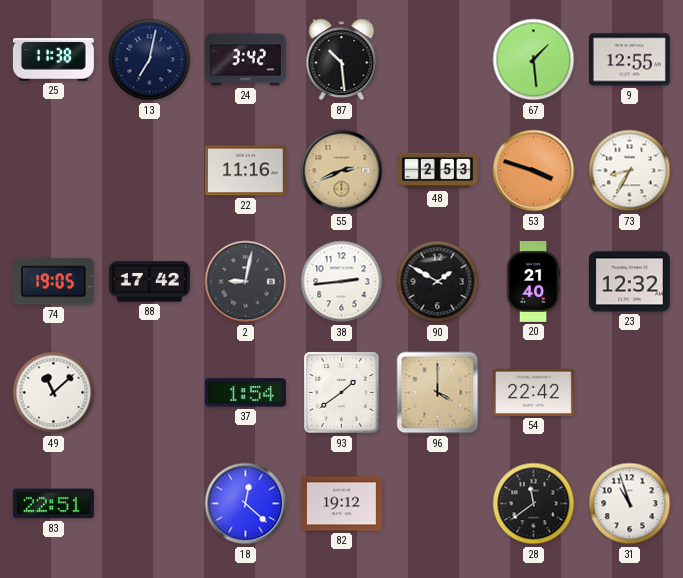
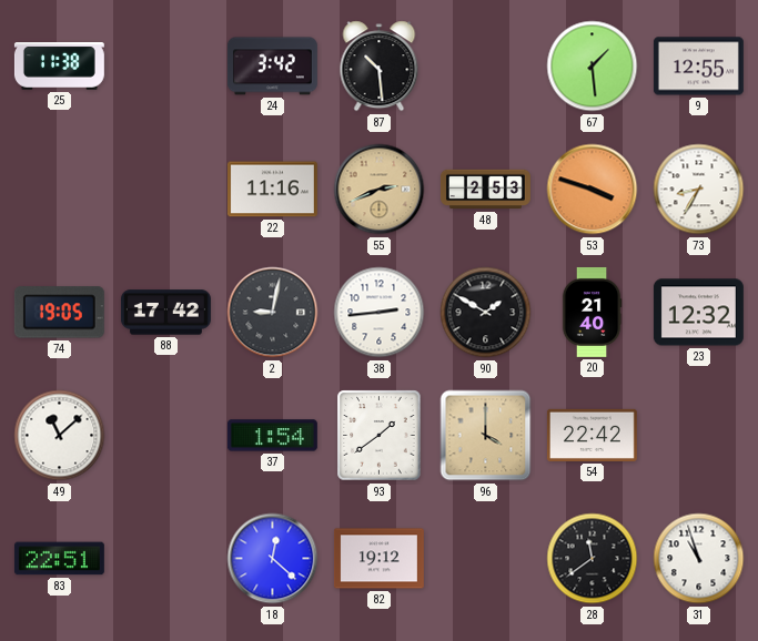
13: 7:02 -> none
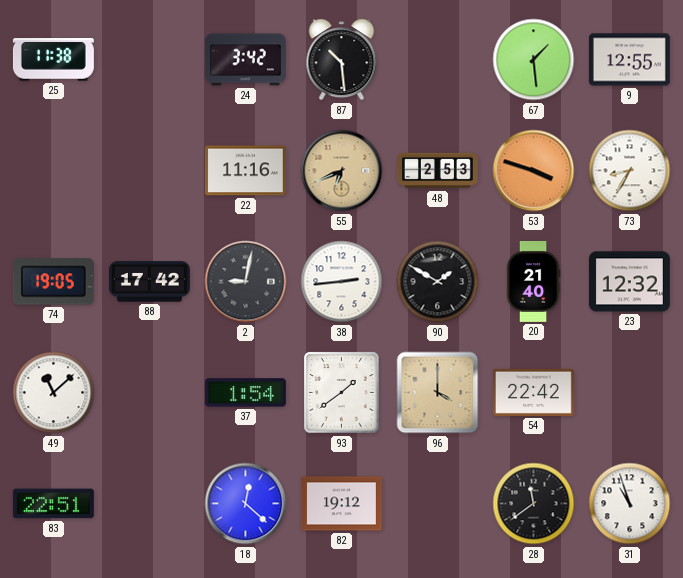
55: 2:41 -> 6:41
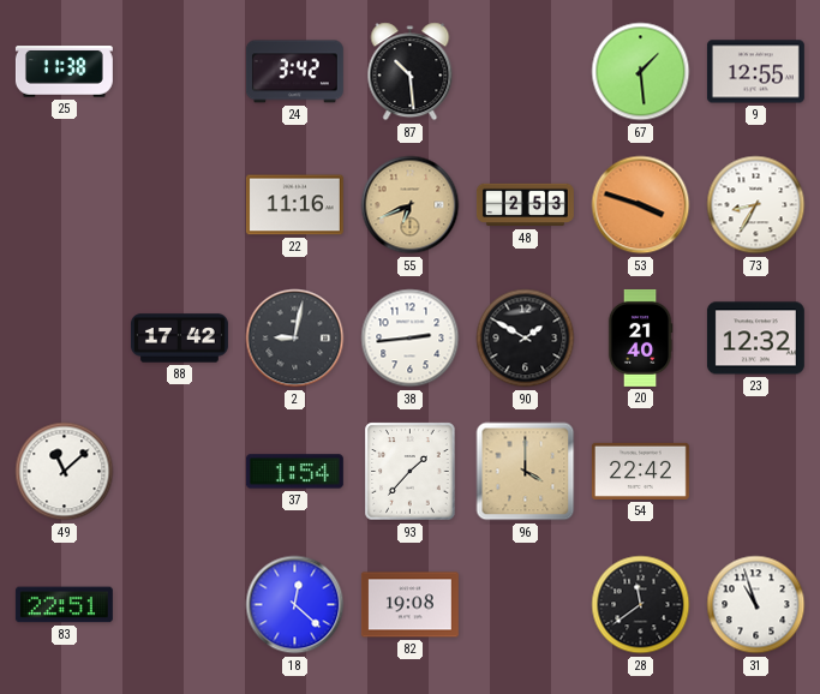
74: 19:05 -> none
93: 1:39 -> 1:37
82: 19:12 -> 19:08
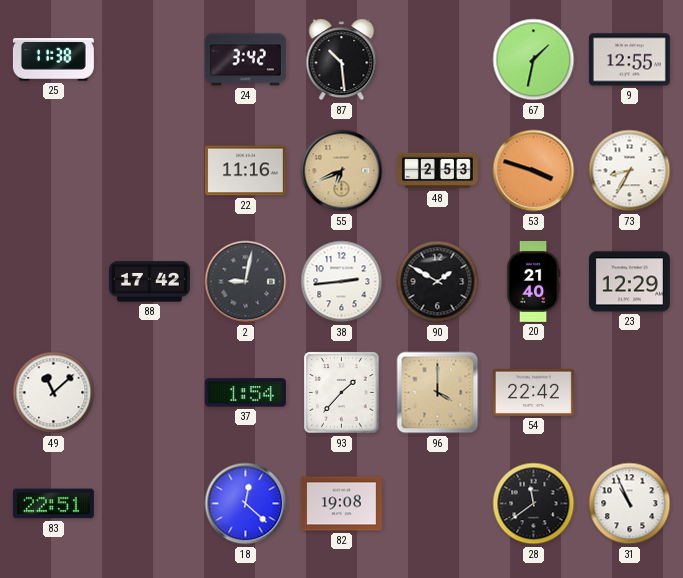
67: 1:29 -> 1:32
23: 12:32 -> 12:29
31: 10:57 -> 10:56
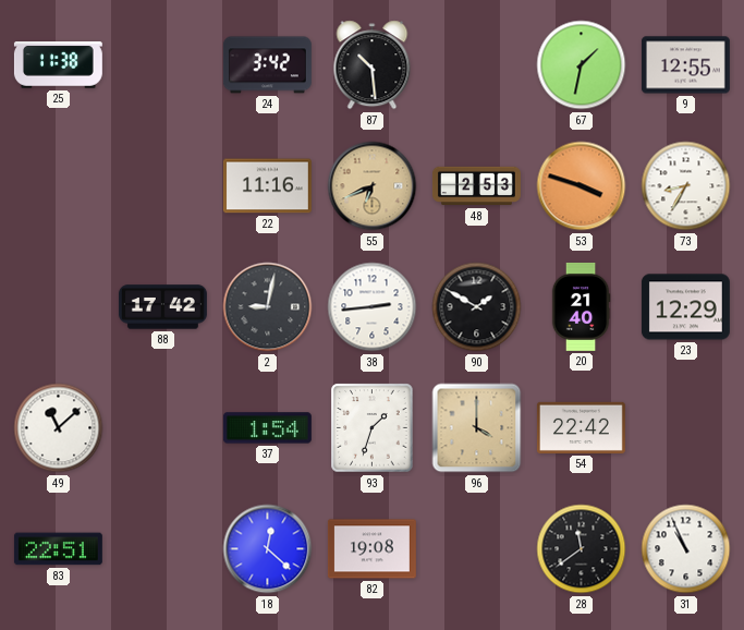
93: 1:37 -> 1:33
